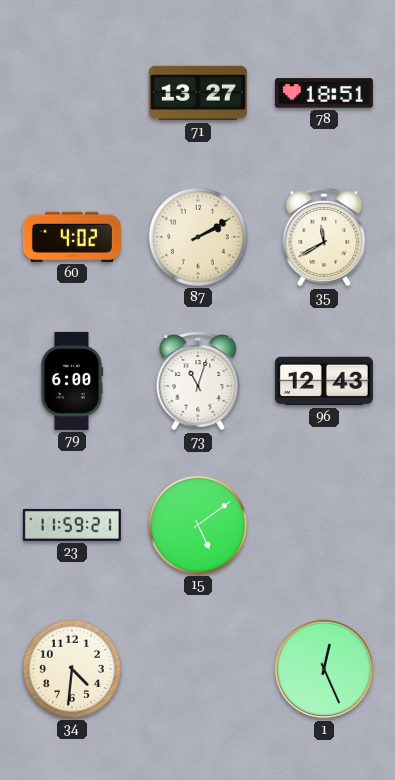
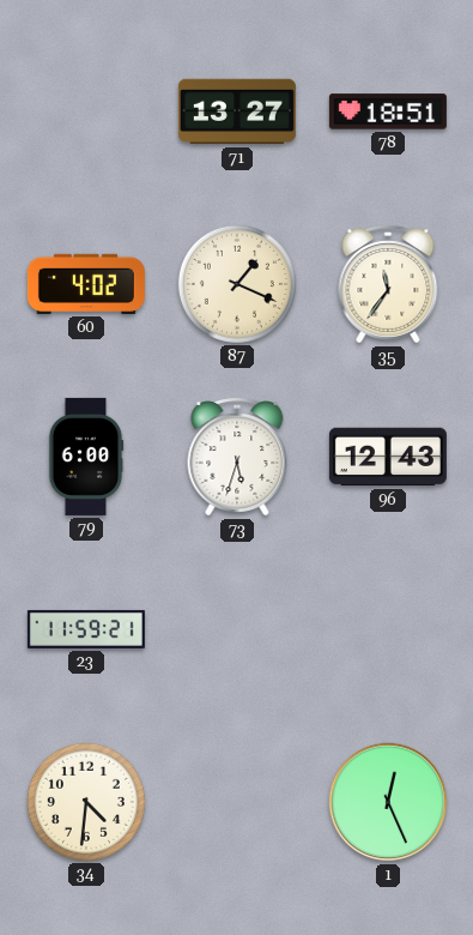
87: 2:10 -> 1:19
35: 11:40 -> 11:36
73: 11:03 -> 5:33
15: 5:09 -> none
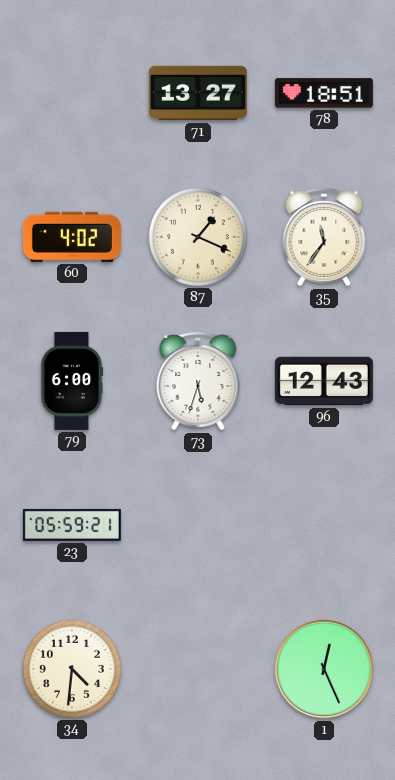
23: 11:59 -> 05:59
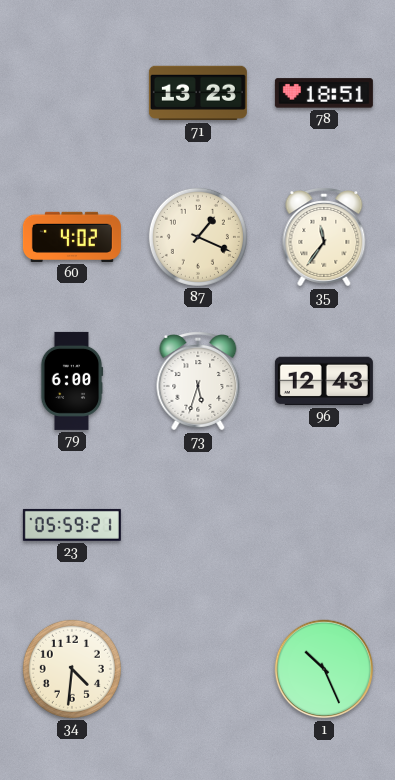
71: 13:27 -> 13:23
1: 12:26 -> 10:26
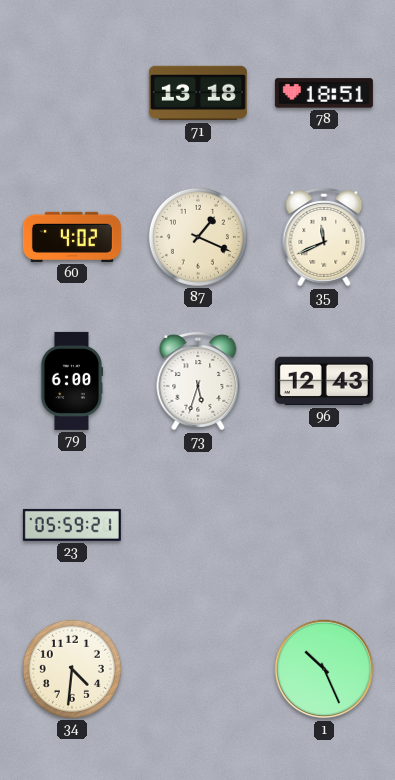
71: 13:23 -> 13:18
35: 11:36 -> 11:41
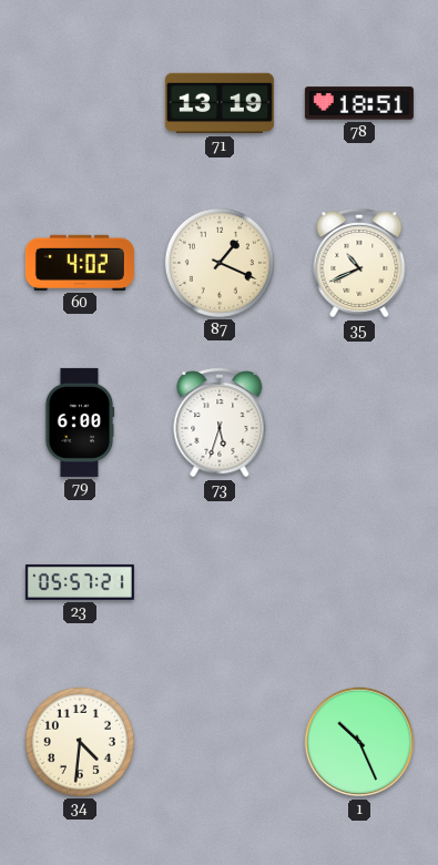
71: 13:18 -> 13:19
35: 11:41 -> 10:41
96: 12:43 -> none
23: 05:59 -> 05:57
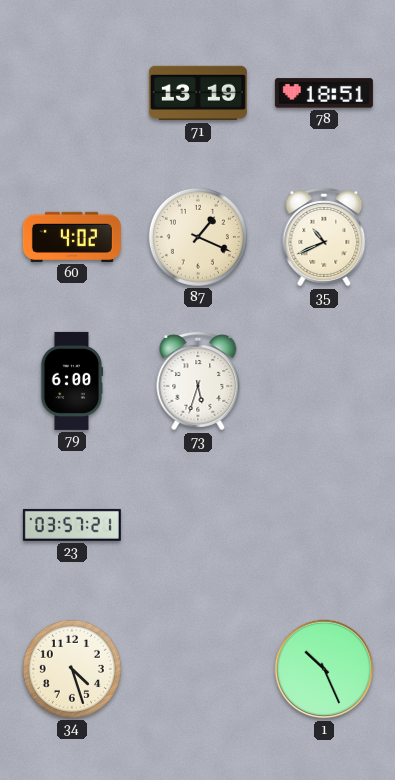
23: 05:57 -> 03:57
34: 4:31 -> 4:27
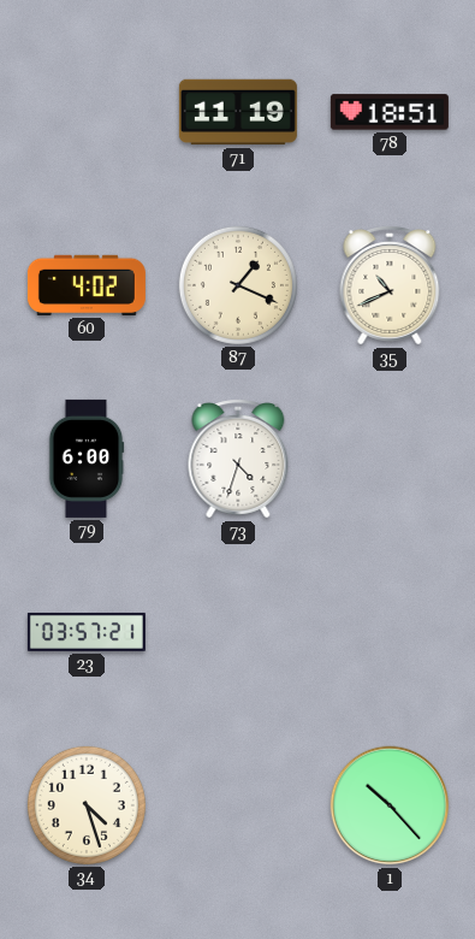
71: 13:19 -> 11:19
73: 5:33 -> 4:33
1: 10:26 -> 10:23
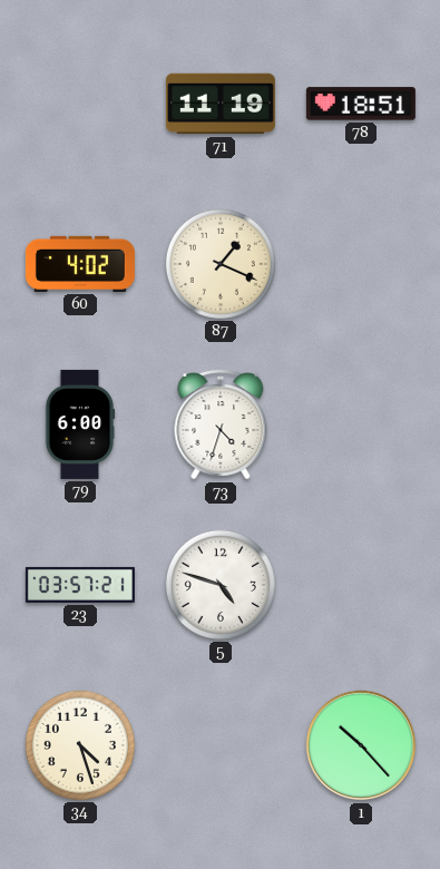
35: 10:41 -> none
5: none -> 4:48
